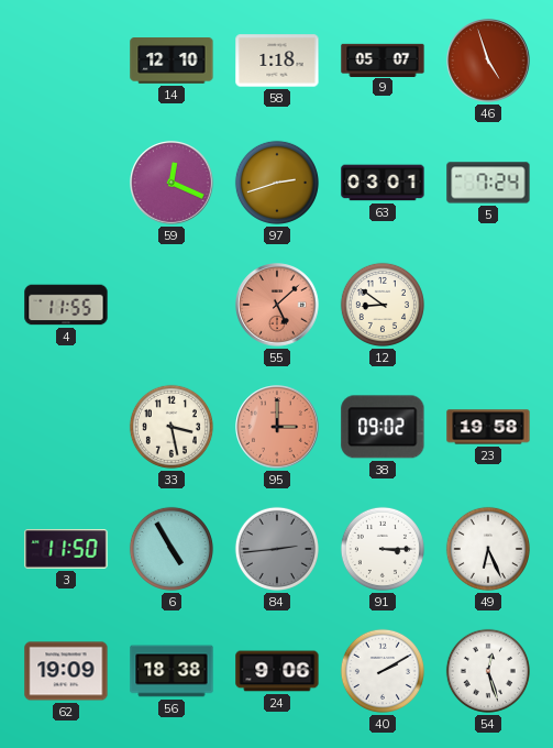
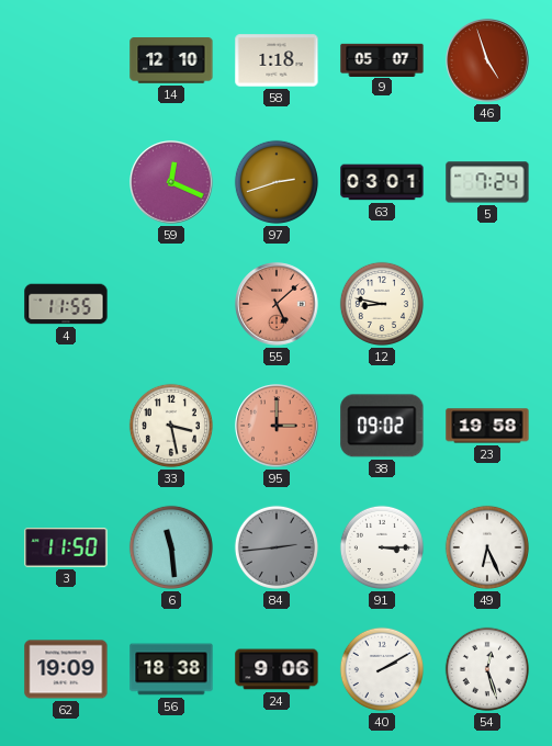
12: 8:51 -> 8:47
6: 4:55 -> 11:29
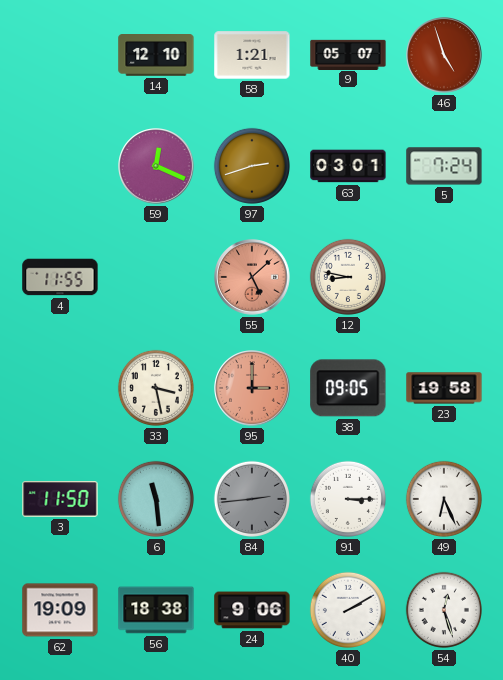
58: 1:18 -> 1:21
38: 09:02 -> 09:05
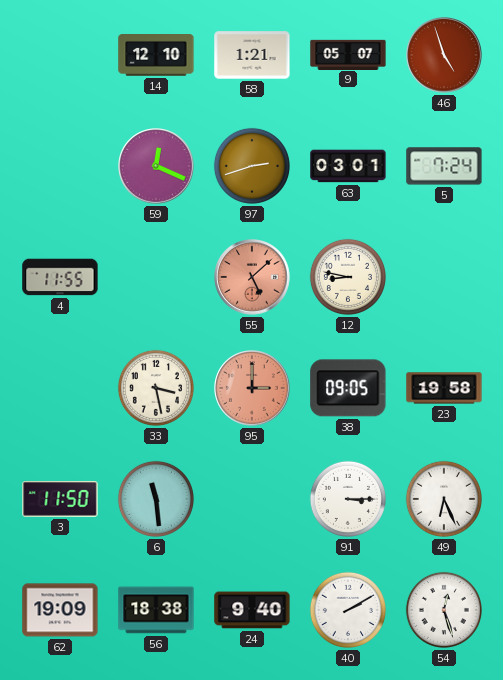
84: 2:44 -> none
24: 9:06 -> 9:40
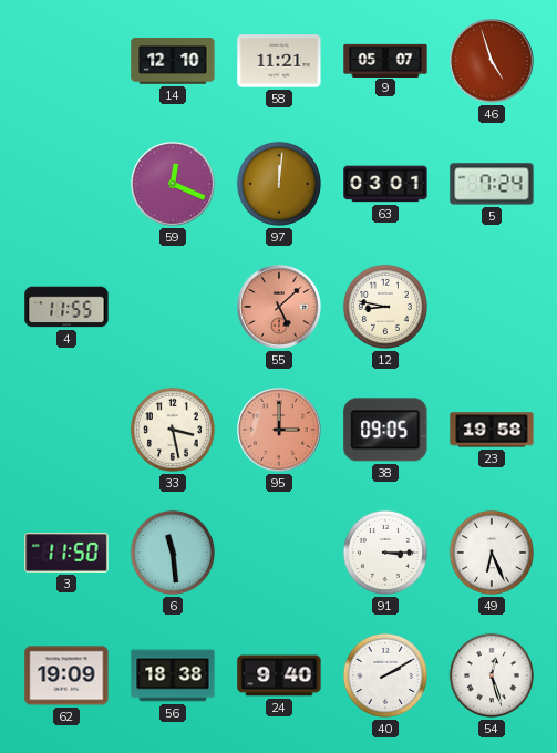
58: 1:21 -> 11:21
97: 2:42 -> 12:01
